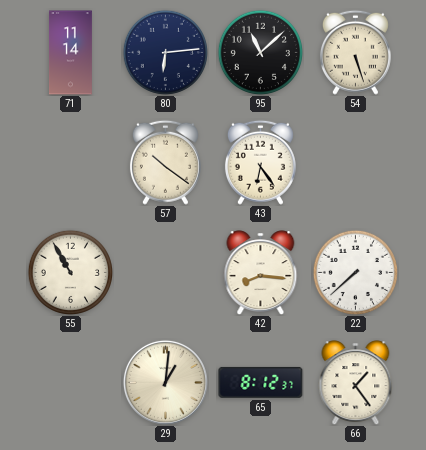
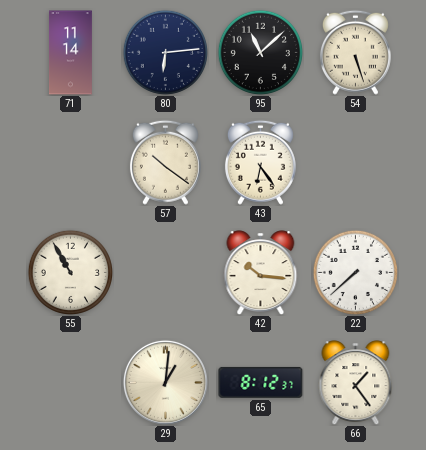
42: 8:16 -> 10:16
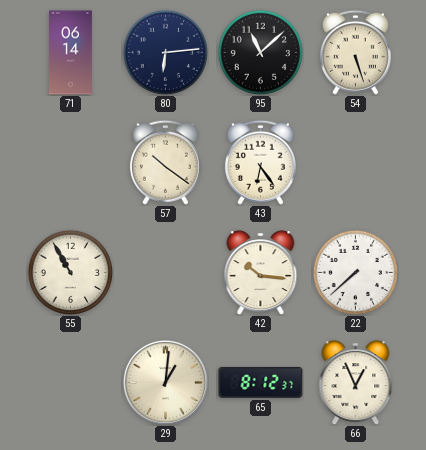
71: 11:14 -> 06:14
66: 1:24 -> 12:56
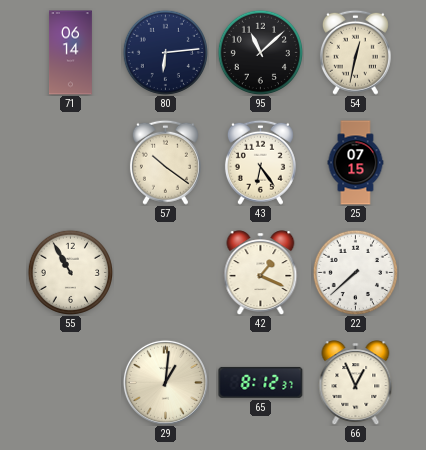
54: 5:27 -> 12:32
25: none -> 07:15
42: 10:16 -> 1:19
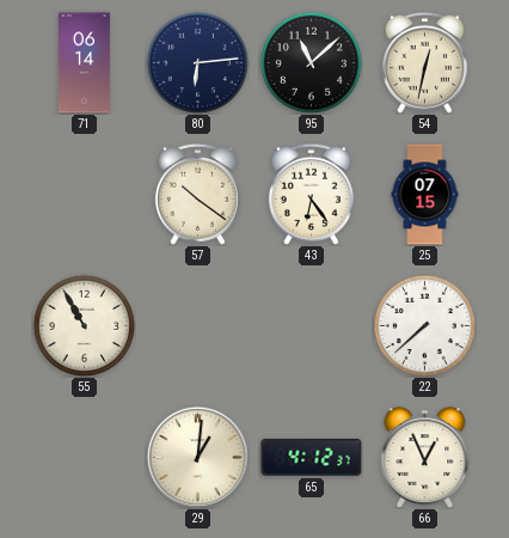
42: 1:19 -> none
65: 8:12 -> 4:12
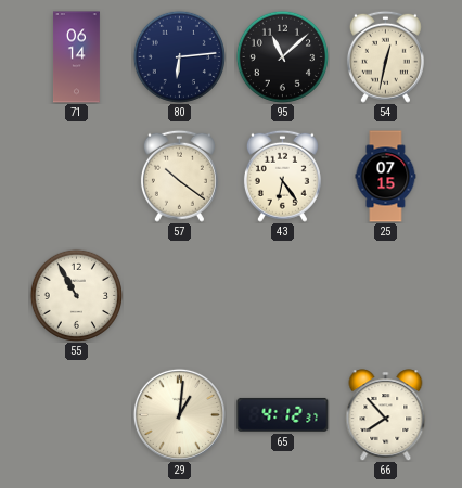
22: 7:38 -> none
66: 12:56 -> 7:53
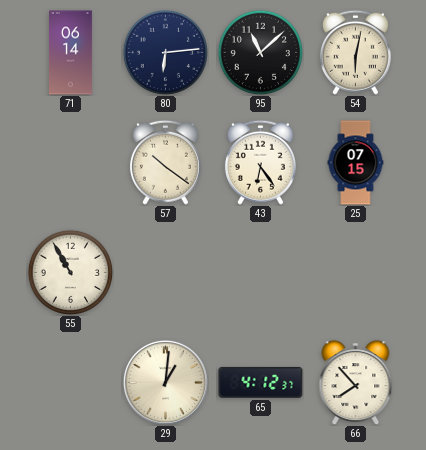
54: 12:32 -> 6:02
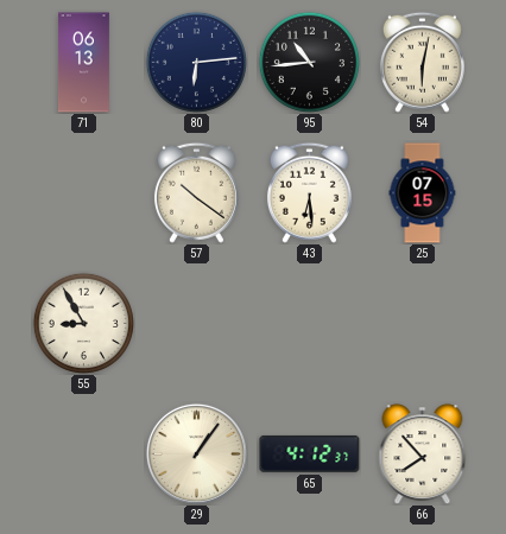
71: 06:14 -> 06:13
95: 11:08 -> 10:44
43: 6:24 -> 6:29
55: 10:55 -> 8:55
29: 1:01 -> 1:06
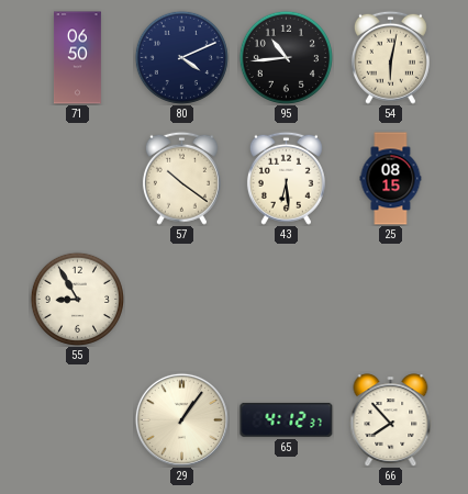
71: 06:13 -> 06:50
80: 6:14 -> 4:11
25: 07:15 -> 08:15
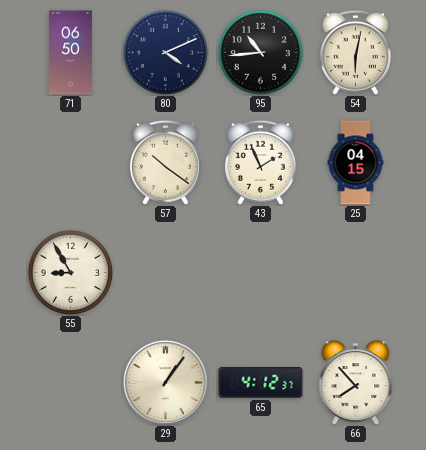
43: 6:29 -> 1:56
25: 08:15 -> 04:15
